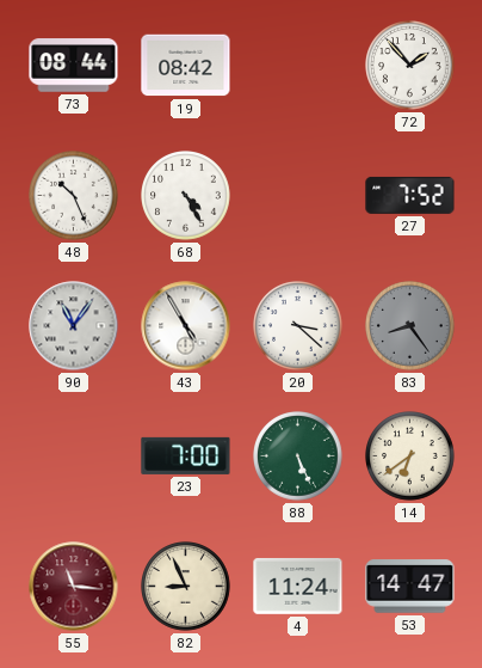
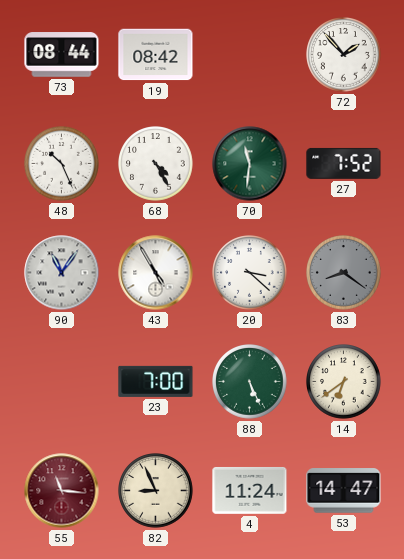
70: none -> 11:31
83: 8:24 -> 8:21
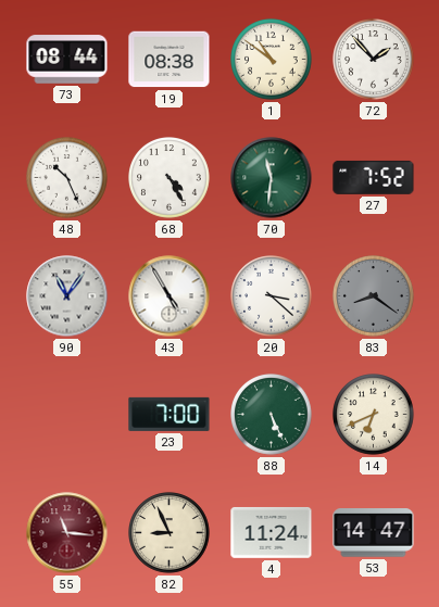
19: 08:42 -> 08:38
1: none -> 10:51
14: 6:39 -> 6:41
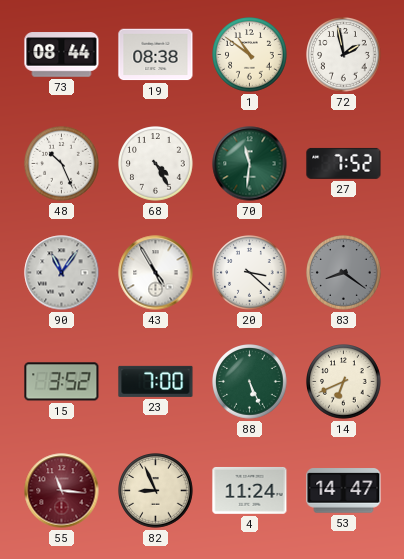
72: 1:53 -> 1:58
15: none -> 3:52
